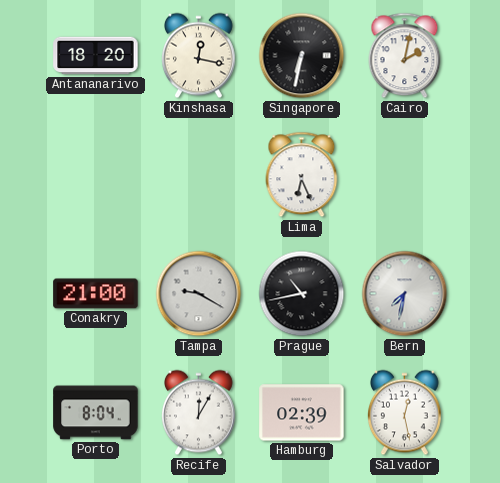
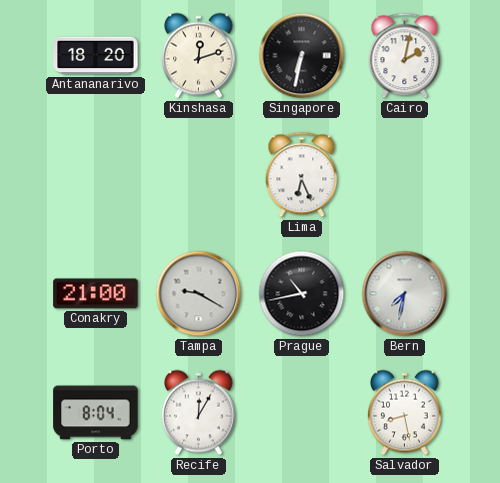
Kinshasa: 12:17 -> 12:12
Hamburg: 02:39 -> none
Salvador: 12:28 -> 8:28
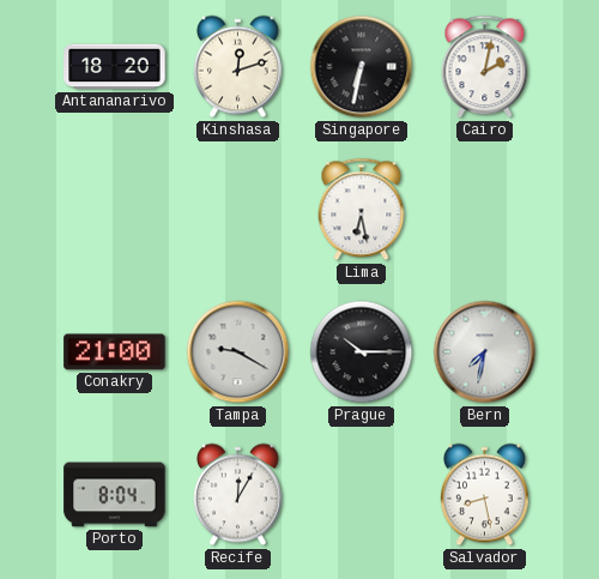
Lima: 6:26 -> 6:28
Prague: 10:43 -> 10:15
